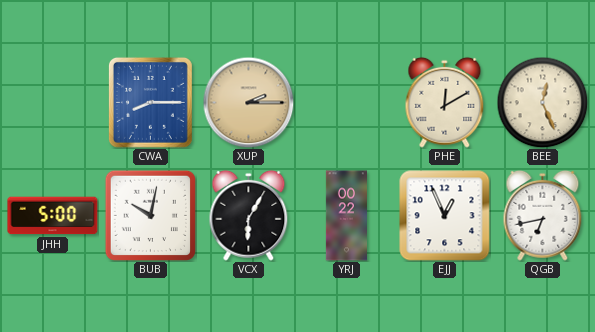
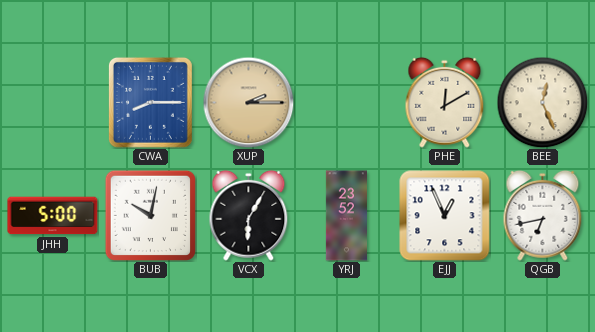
YRJ: 00:22 -> 23:52
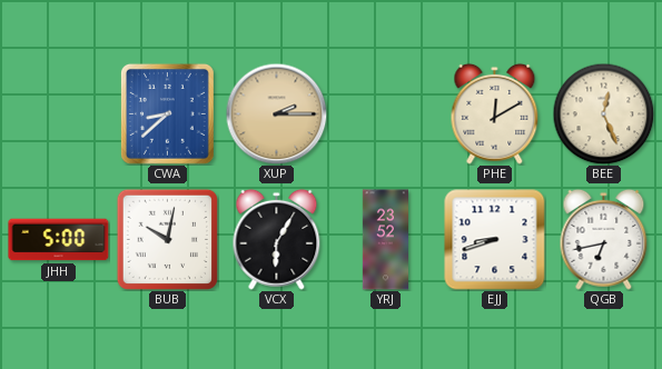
CWA: 8:15 -> 8:38
EJJ: 12:56 -> 8:42
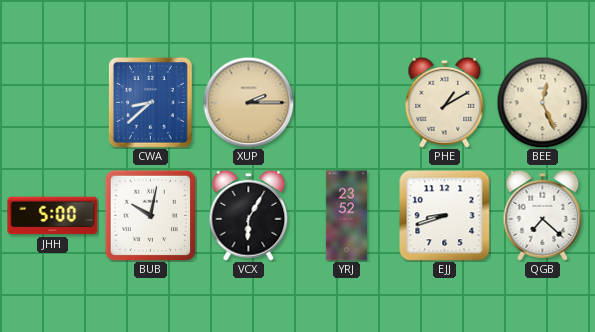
PHE: 12:10 -> 1:10
QGB: 6:43 -> 7:22
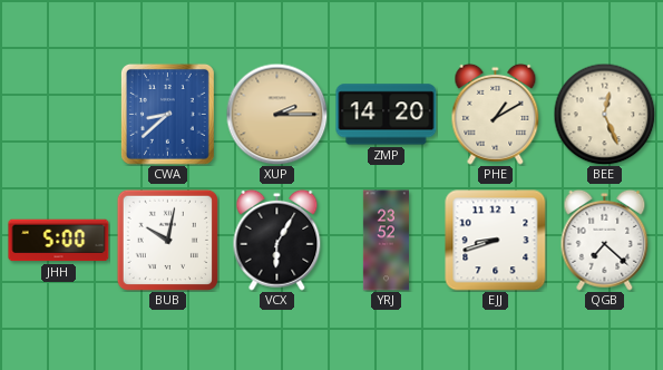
ZMP: none -> 14:20
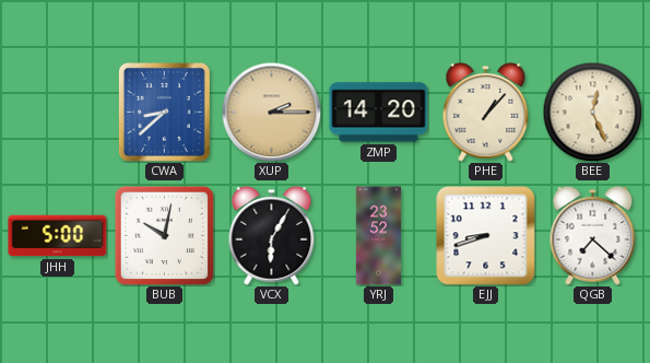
PHE: 1:10 -> 1:07
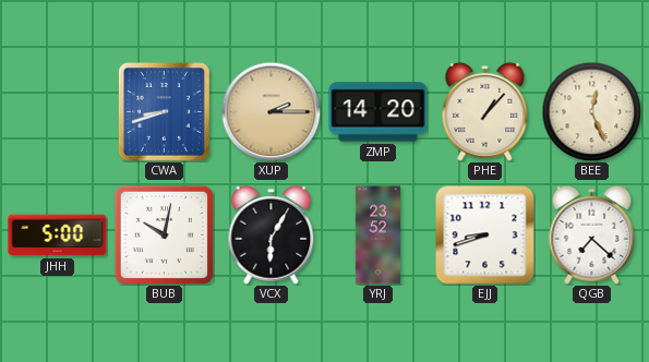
CWA: 8:38 -> 8:42
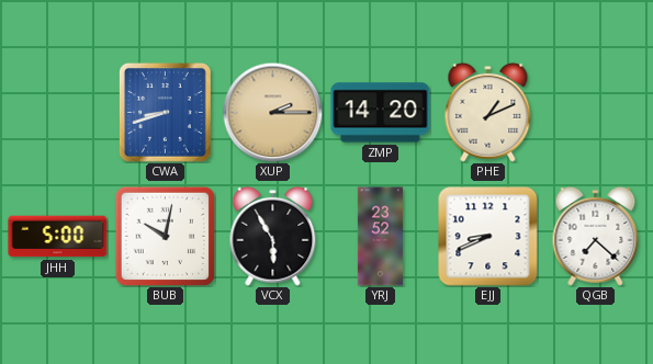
PHE: 1:07 -> 1:11
BEE: 12:26 -> none
VCX: 6:05 -> 5:55
EJJ: 8:42 -> 8:41
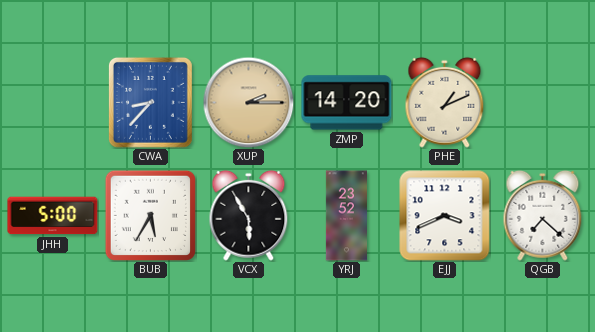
CWA: 8:42 -> 8:37
BUB: 10:02 -> 5:35
EJJ: 8:41 -> 3:41
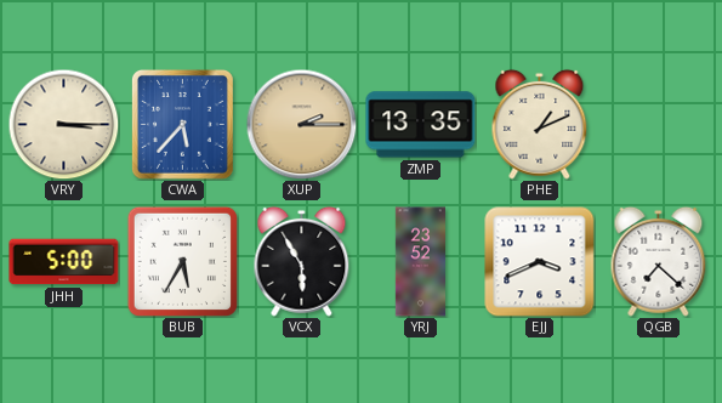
VRY: none -> 3:15
CWA: 8:37 -> 5:37
ZMP: 14:20 -> 13:35
